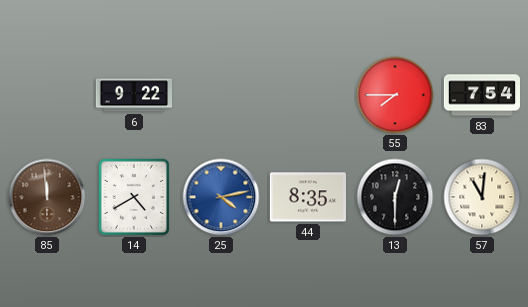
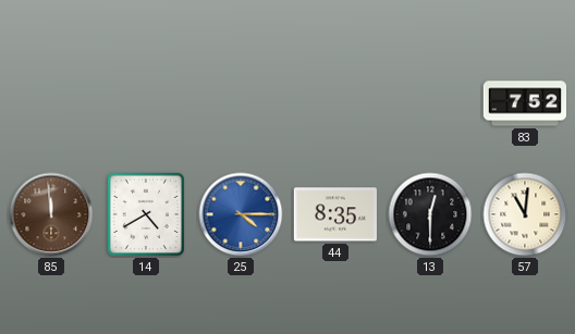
6: 9:22 -> none
55: 7:45 -> none
83: 7:54 -> 7:52
25: 4:13 -> 4:15
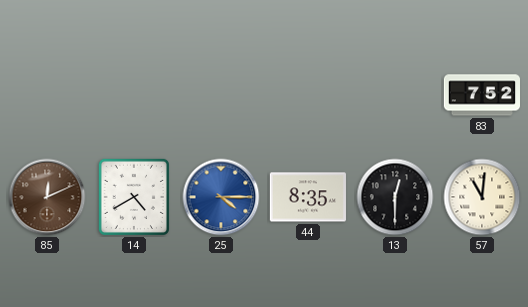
85: 11:59 -> 12:11
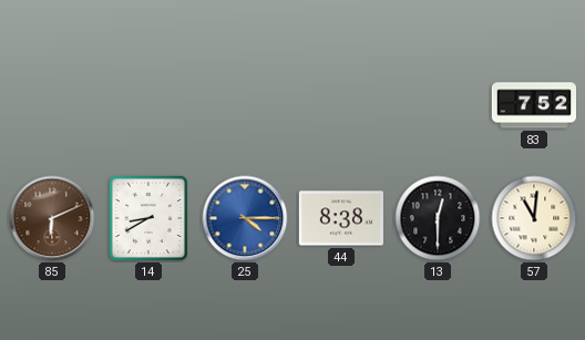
85: 12:11 -> 6:11
14: 4:40 -> 8:40
44: 8:35 -> 8:38
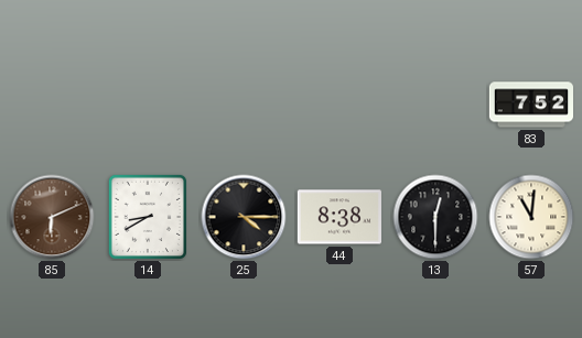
25 dial: blue -> black
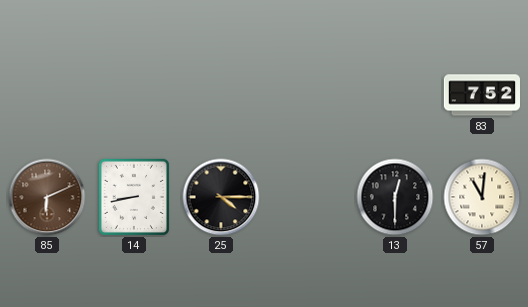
14: 8:40 -> 8:43
44: 8:38 -> none
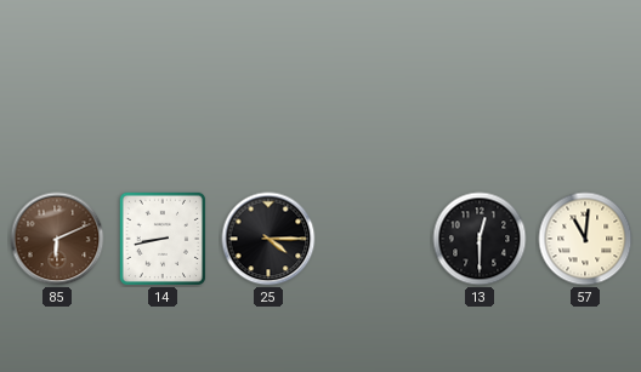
83: 7:52 -> none
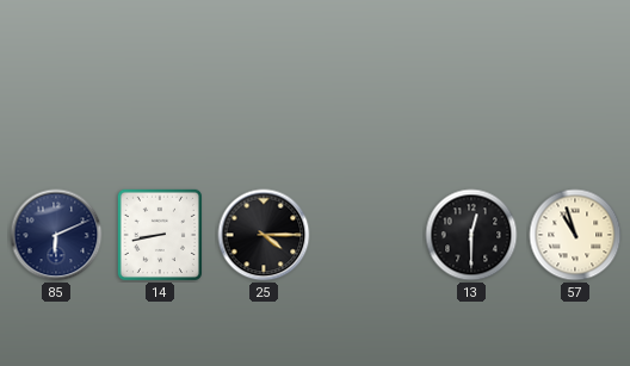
85 dial: brown -> navy
57: 11:01 -> 10:57
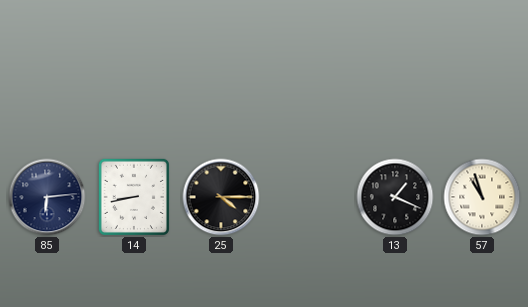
85: 6:11 -> 6:14
13: 12:30 -> 1:19
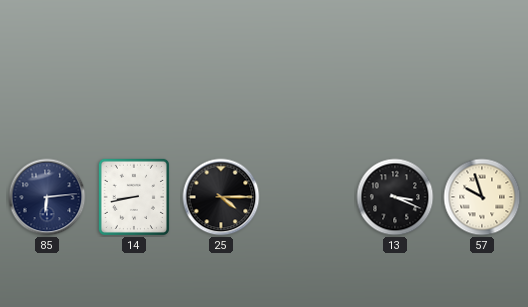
13: 1:19 -> 3:19
57: 10:57 -> 9:57
